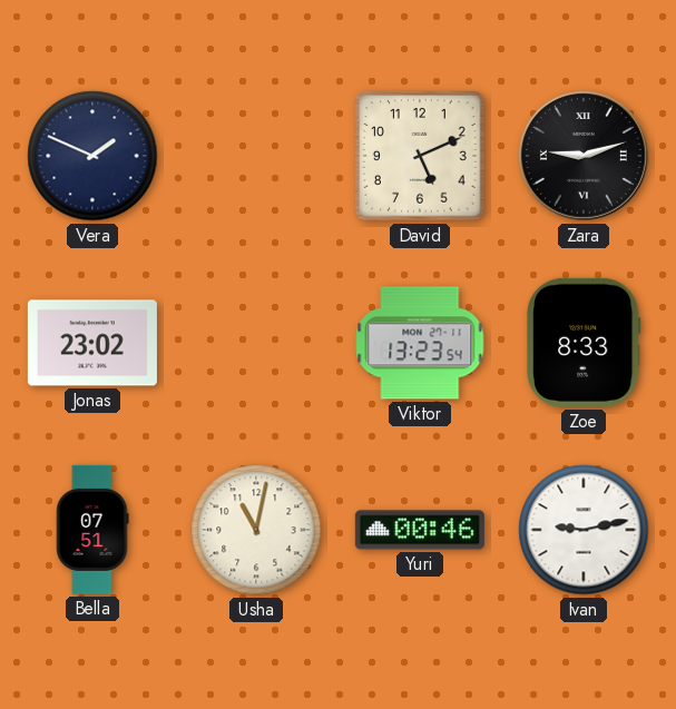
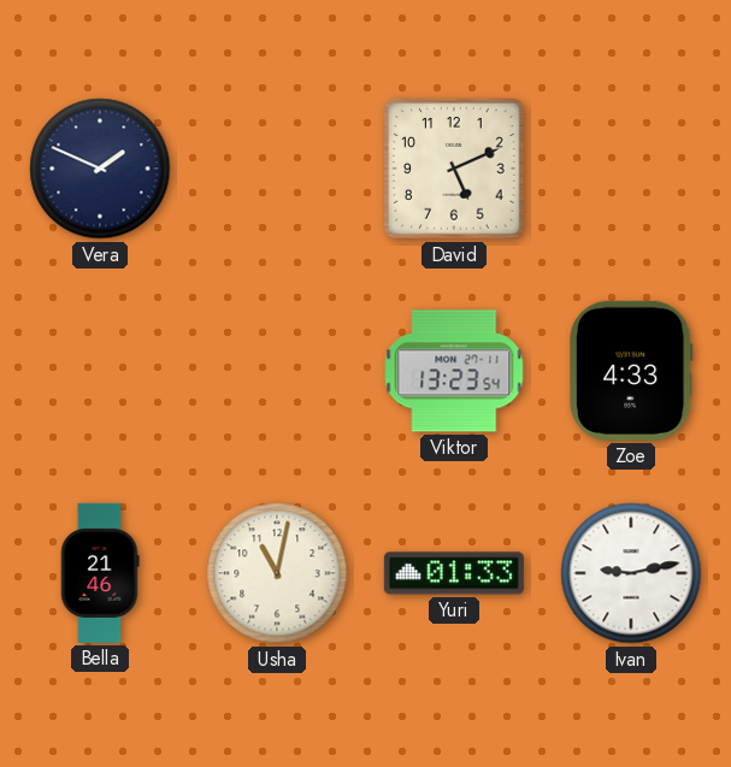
Zara: 9:12 -> none
Jonas: 23:02 -> none
Zoe: 8:33 -> 4:33
Bella: 07:51 -> 21:46
Yuri: 00:46 -> 01:33
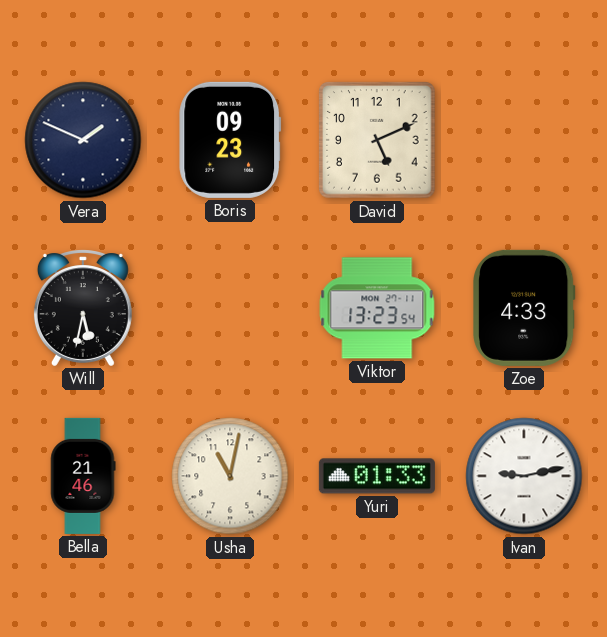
Boris: none -> 09:23
Will: none -> 5:32
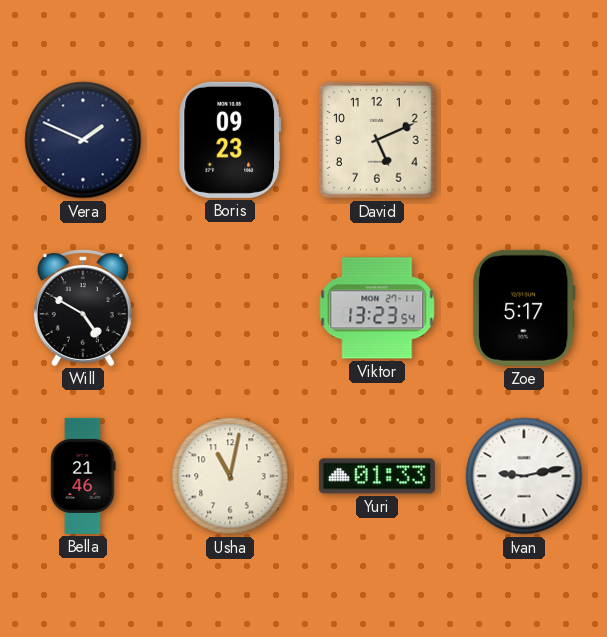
Will: 5:32 -> 4:50
Zoe: 4:33 -> 5:17
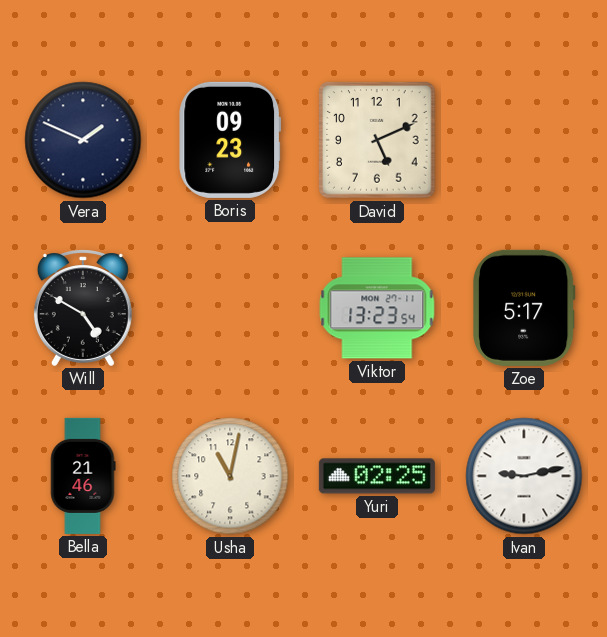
Yuri: 01:33 -> 02:25
